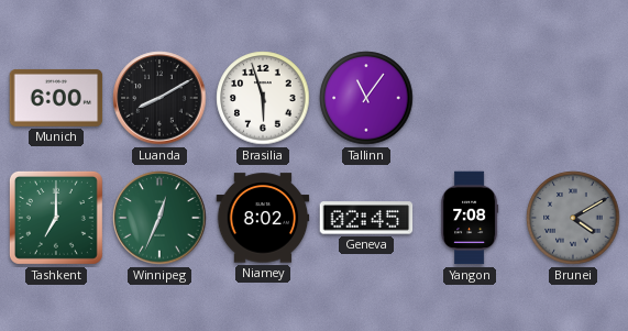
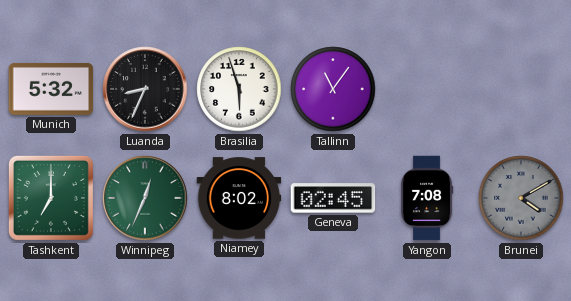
Munich: 6:00 -> 5:32
Luanda: 8:10 -> 8:34
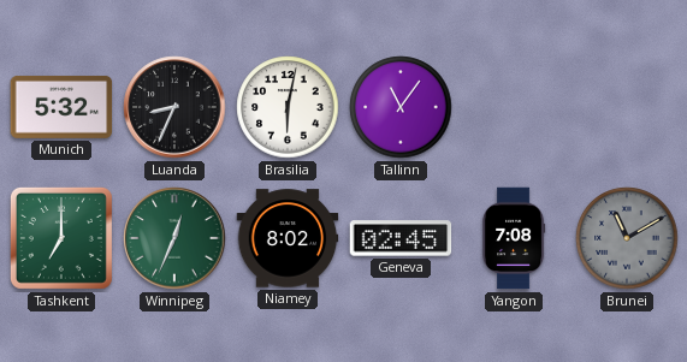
Brasilia: 5:57 -> 6:02
Brunei: 4:10 -> 11:10
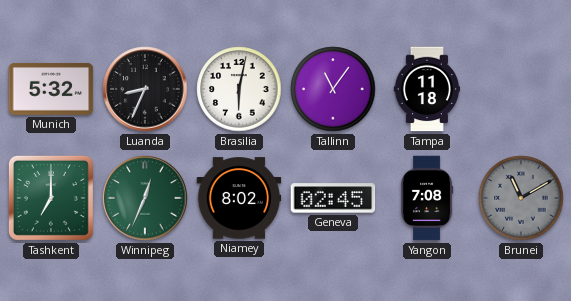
Tampa: none -> 11:18
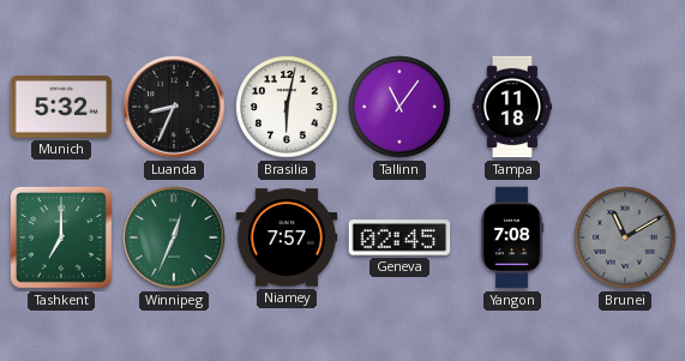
Niamey: 8:02 -> 7:57
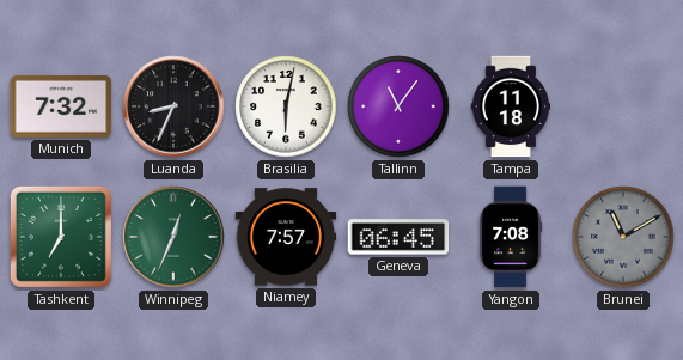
Munich: 5:32 -> 7:32
Geneva: 02:45 -> 06:45
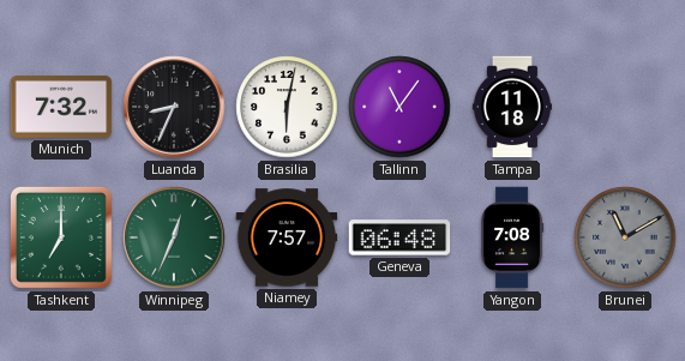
Geneva: 06:45 -> 06:48
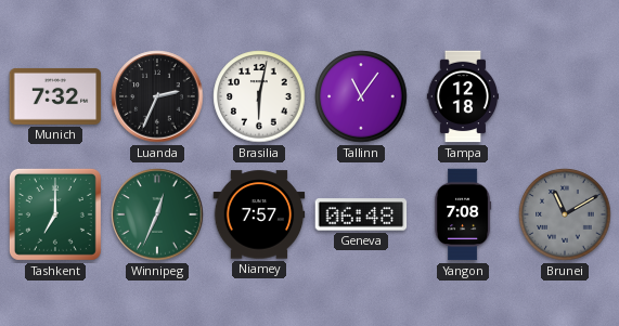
Luanda: 8:34 -> 2:34
Tampa: 11:18 -> 12:18
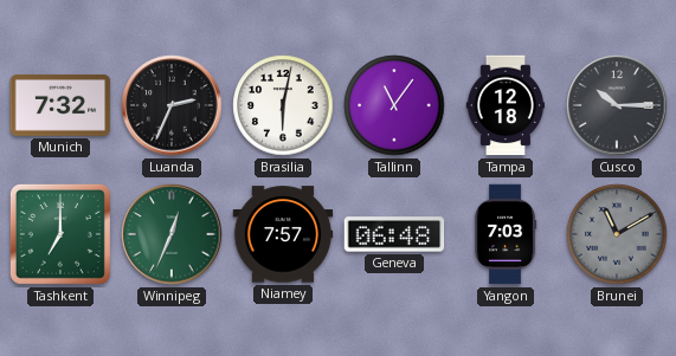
Cusco: none -> 10:15
Yangon: 7:08 -> 7:03
